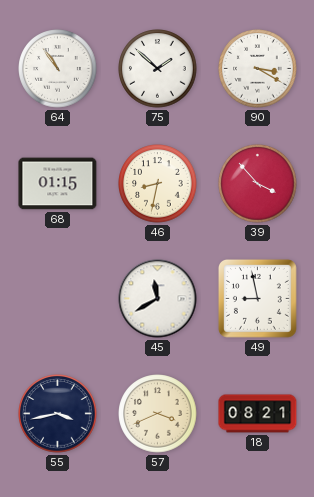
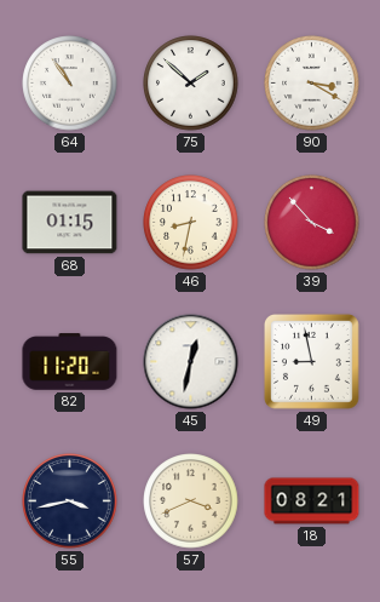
82: none -> 11:20
45: 11:40 -> 12:32
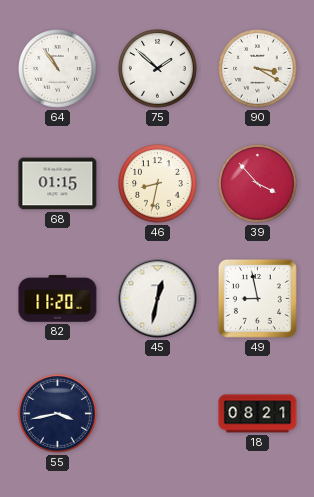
57: 3:41 -> none
